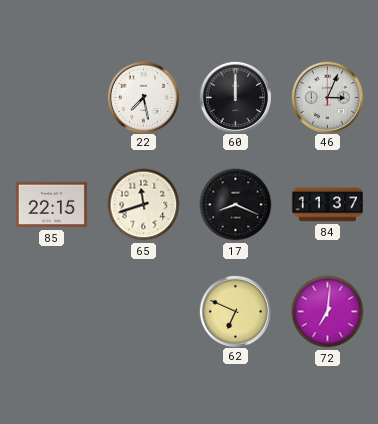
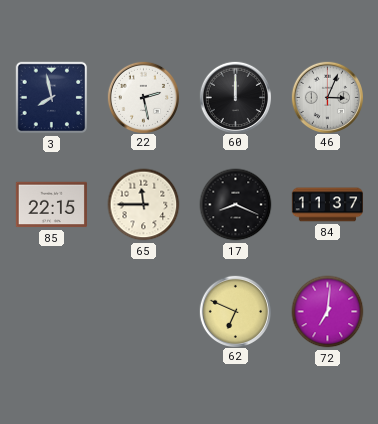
3: none -> 7:58
22: 7:28 -> 2:28
65: 11:42 -> 11:45
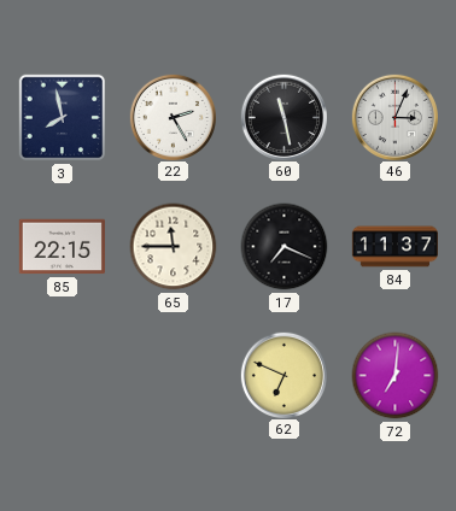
22: 2:28 -> 2:25
60: 12:00 -> 11:28
17: 8:19 -> 7:19
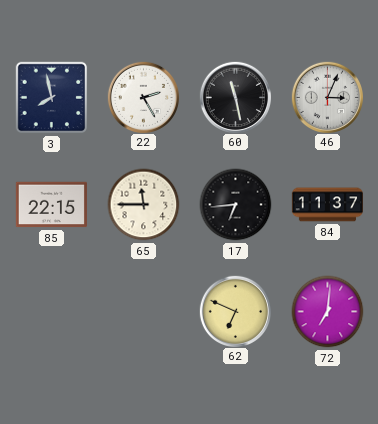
17: 7:19 -> 6:44
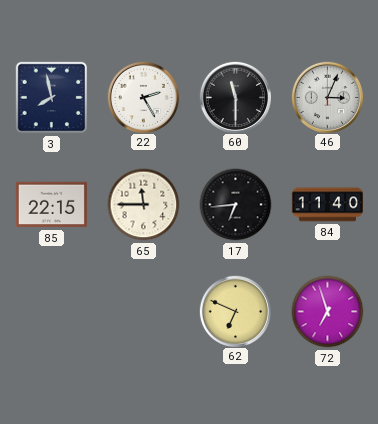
60: 11:28 -> 11:30
84: 11:37 -> 11:40
72: 7:01 -> 6:57
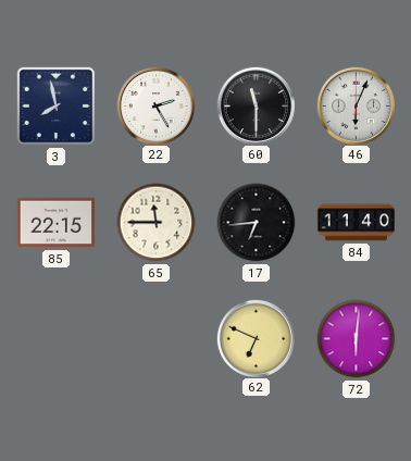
46: 3:04 -> 6:04
72: 6:57 -> 6:01
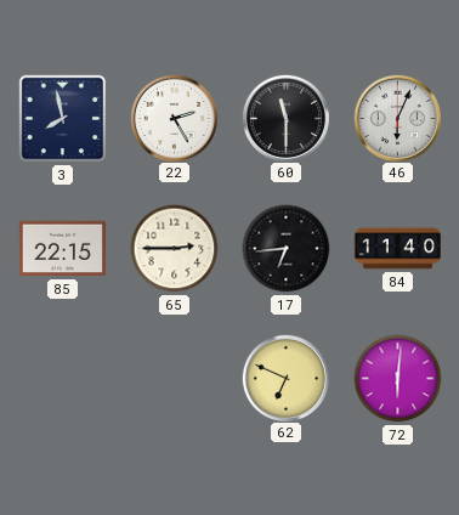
65: 11:45 -> 2:45
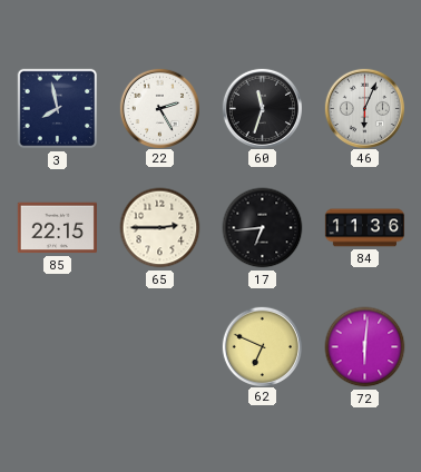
60: 11:30 -> 11:33
84: 11:40 -> 11:36
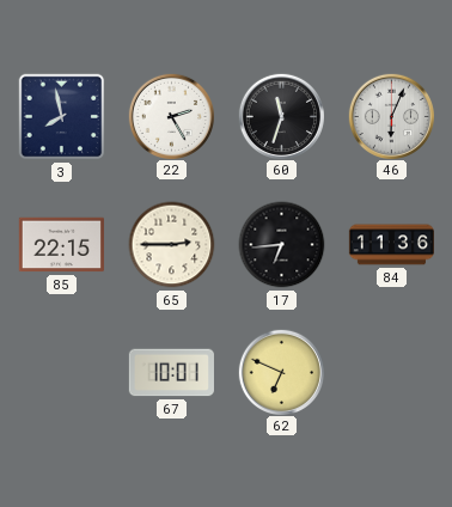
67: none -> 10:01
72: 6:01 -> none
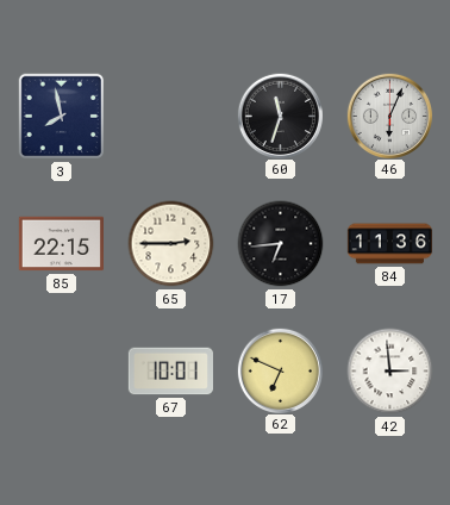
22: 2:25 -> none
42: none -> 2:59
